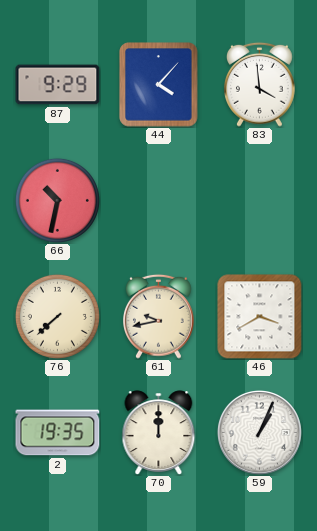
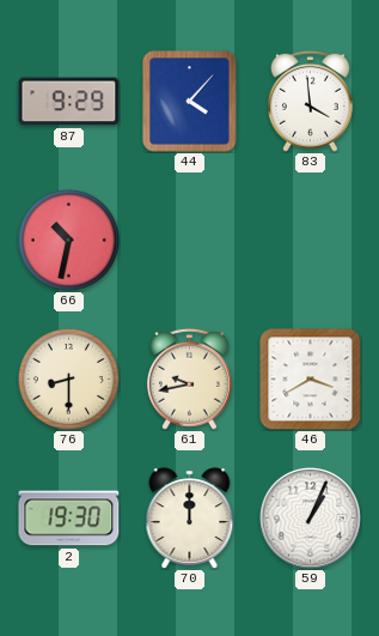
76: 7:38 -> 8:30
2: 19:35 -> 19:30
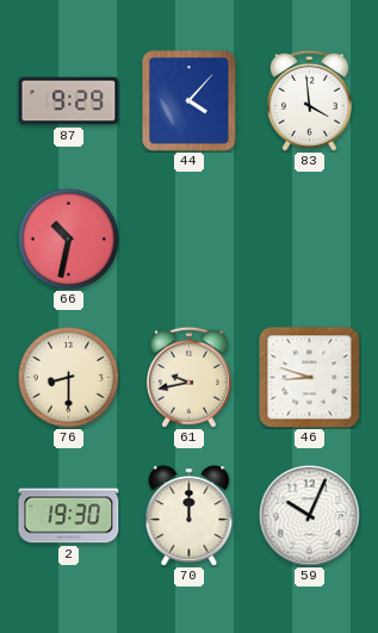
46: 3:40 -> 8:48
59: 1:04 -> 10:04
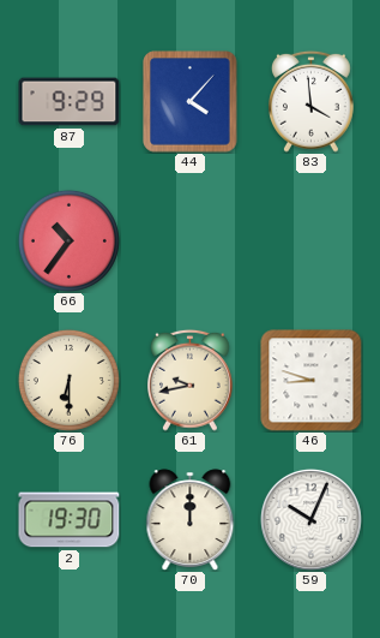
66: 10:32 -> 10:36
76: 8:30 -> 6:30
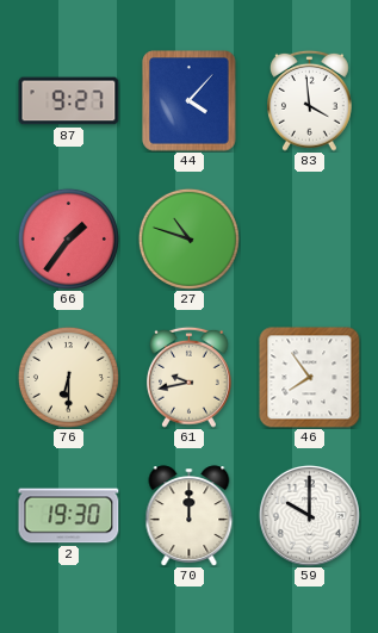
87: 9:29 -> 9:27
66: 10:36 -> 1:36
27: none -> 10:48
46: 8:48 -> 7:54
59: 10:04 -> 10:00
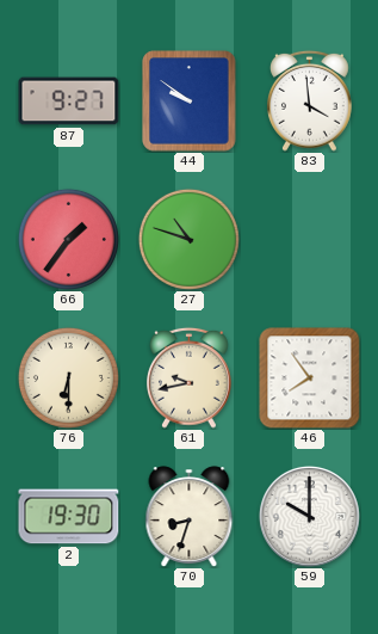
44: 4:07 -> 9:51
70: 12:00 -> 8:33
